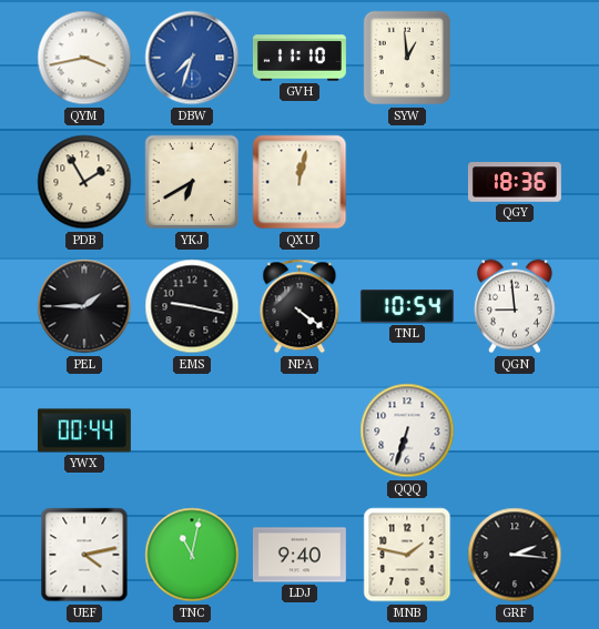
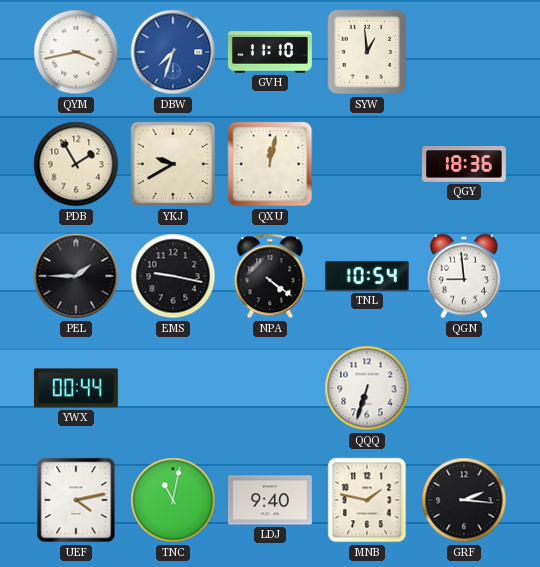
YKJ: 6:40 -> 9:40
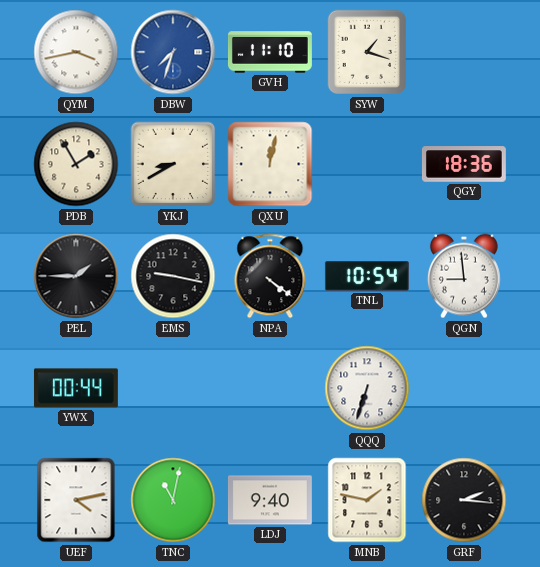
SYW: 12:59 -> 1:18
YKJ: 9:40 -> 8:40
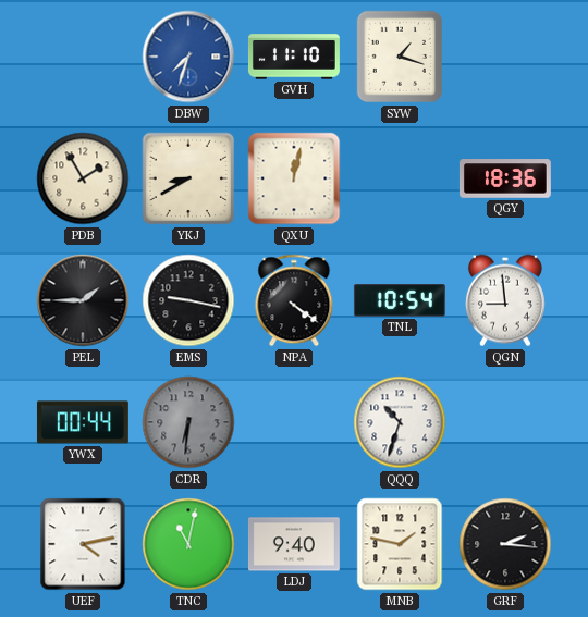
QYM: 3:43 -> none
CDR: none -> 6:31
QQQ: 6:33 -> 10:33
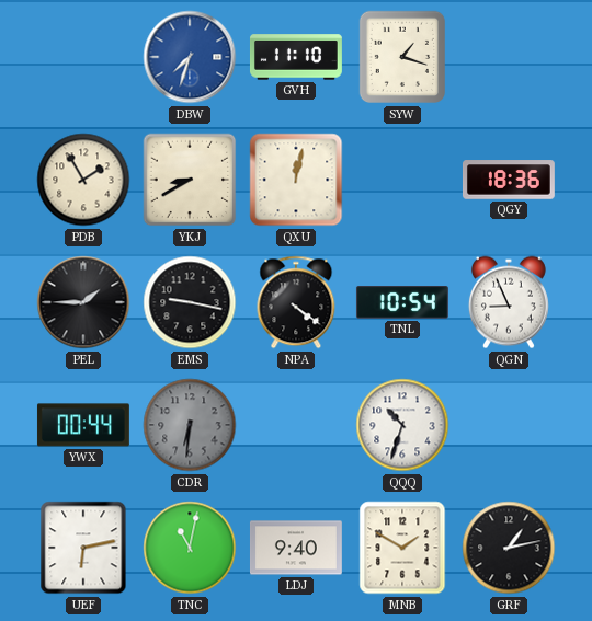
QGN: 8:59 -> 8:56
UEF: 4:13 -> 6:13
MNB: 1:47 -> 1:50
GRF: 2:16 -> 1:13
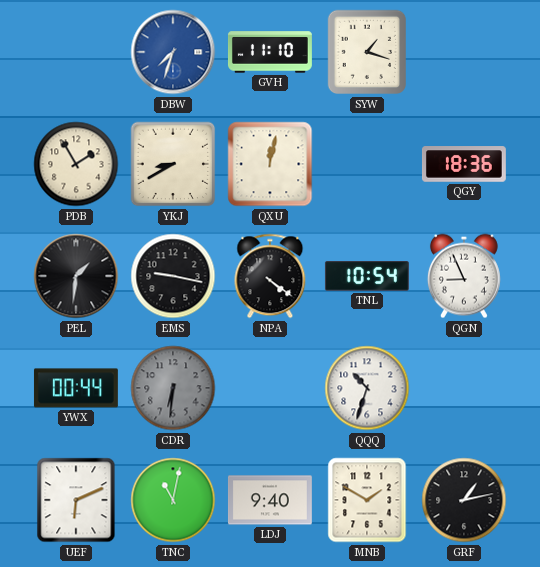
PEL: 1:45 -> 1:31
UEF: 6:13 -> 6:11
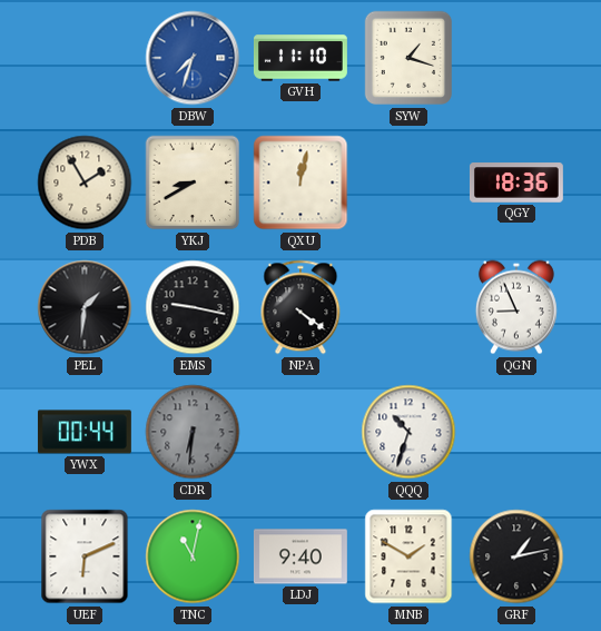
TNL: 10:54 -> none
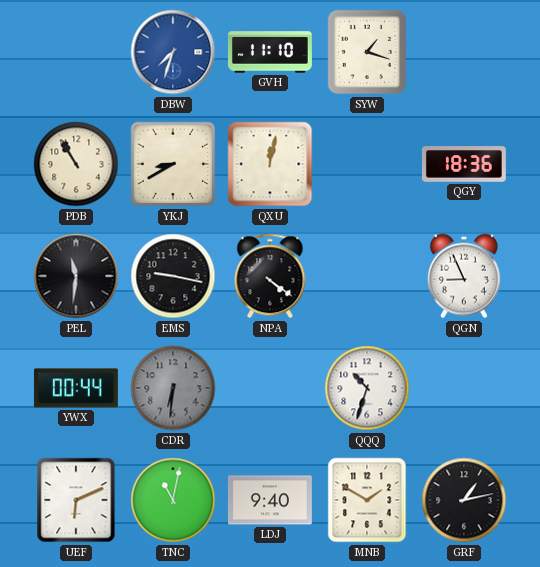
PDB: 1:55 -> 10:55
PEL: 1:31 -> 11:31
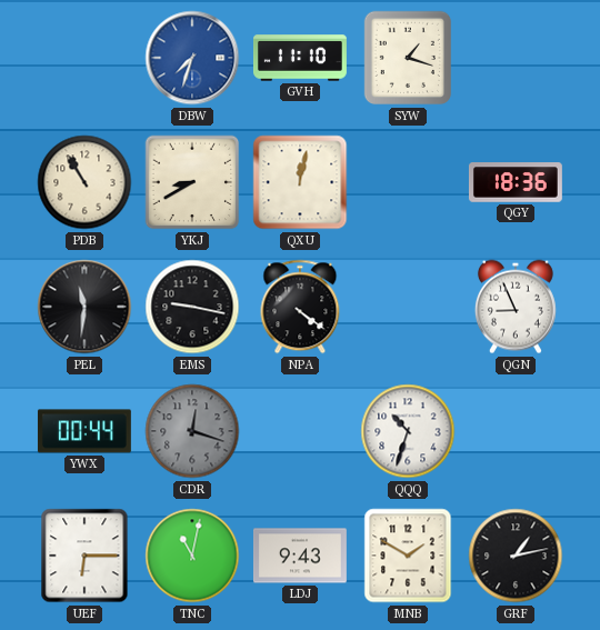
CDR: 6:31 -> 12:18
UEF: 6:11 -> 6:15
LDJ: 9:40 -> 9:43
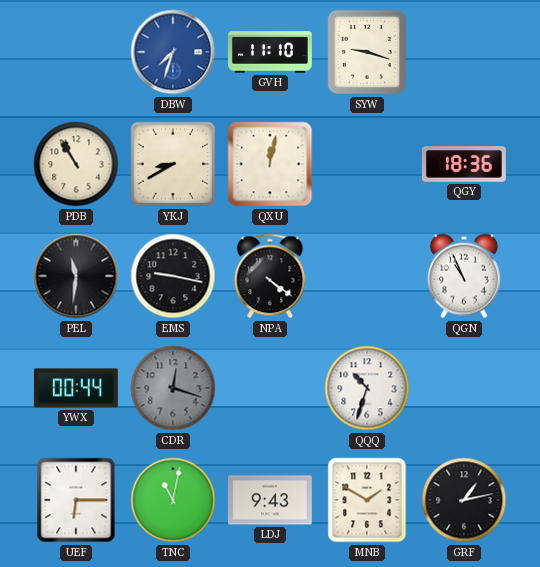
SYW: 1:18 -> 9:18
QGN: 8:56 -> 10:56
